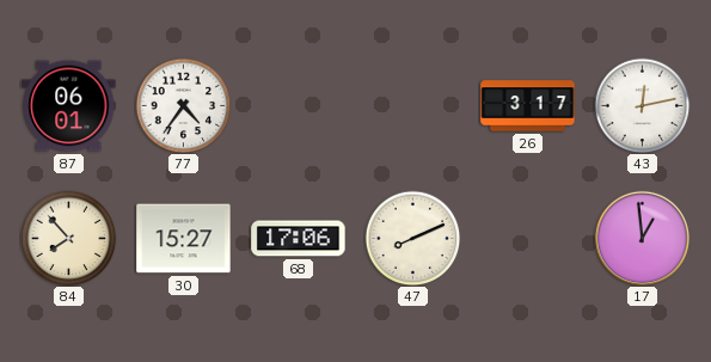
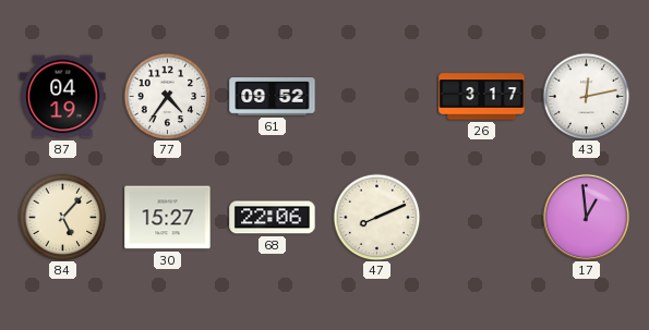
87: 06:01 -> 04:19
61: none -> 09:52
84: 7:53 -> 5:07
68: 17:06 -> 22:06
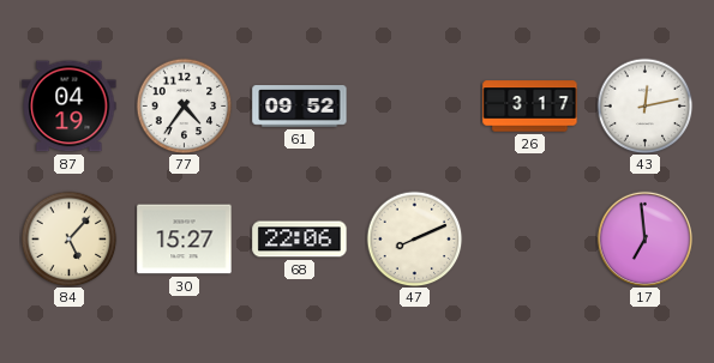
17: 12:59 -> 6:59
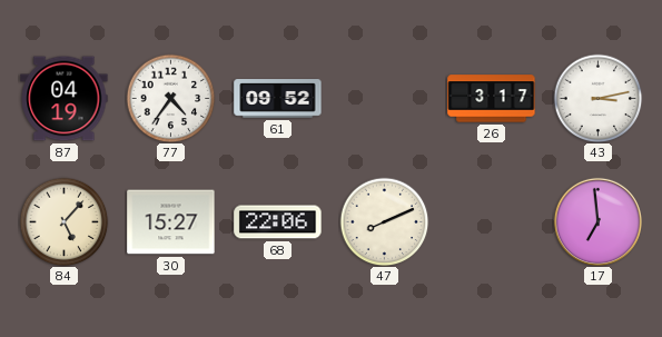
43: 12:13 -> 3:13
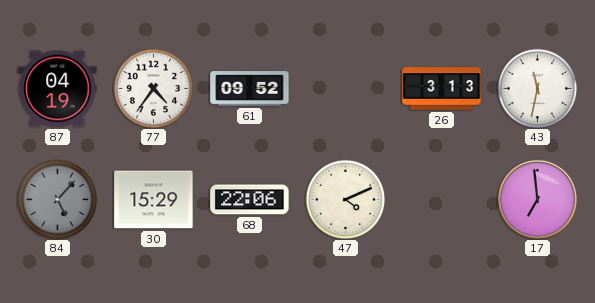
26: 3:17 -> 3:13
43: 3:13 -> 11:32
84 dial: cream -> grey
30: 15:27 -> 15:29
47: 8:11 -> 4:11
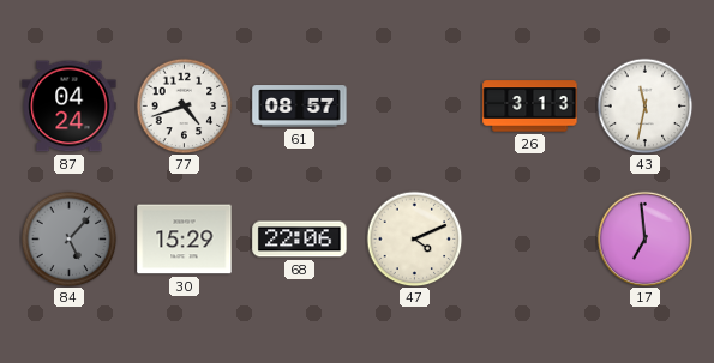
87: 04:19 -> 04:24
77: 4:36 -> 4:42
61: 09:52 -> 08:57
